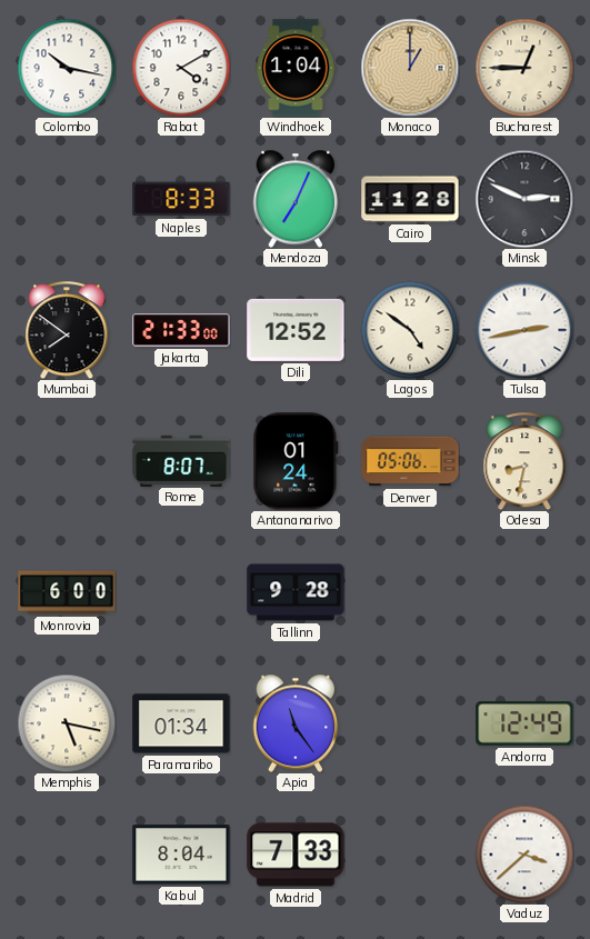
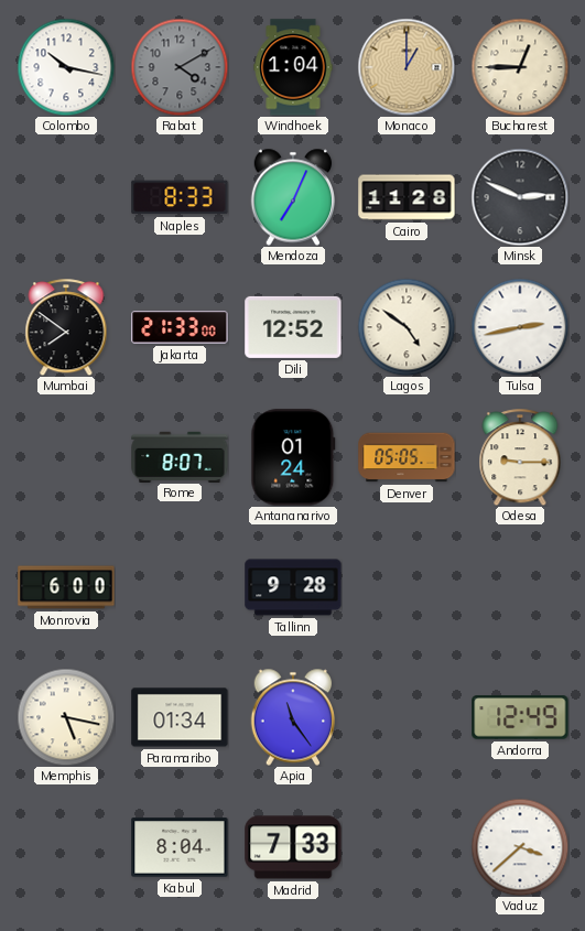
Rabat dial: white -> grey
Denver: 05:06 -> 05:05
Odesa: 8:32 -> 9:15
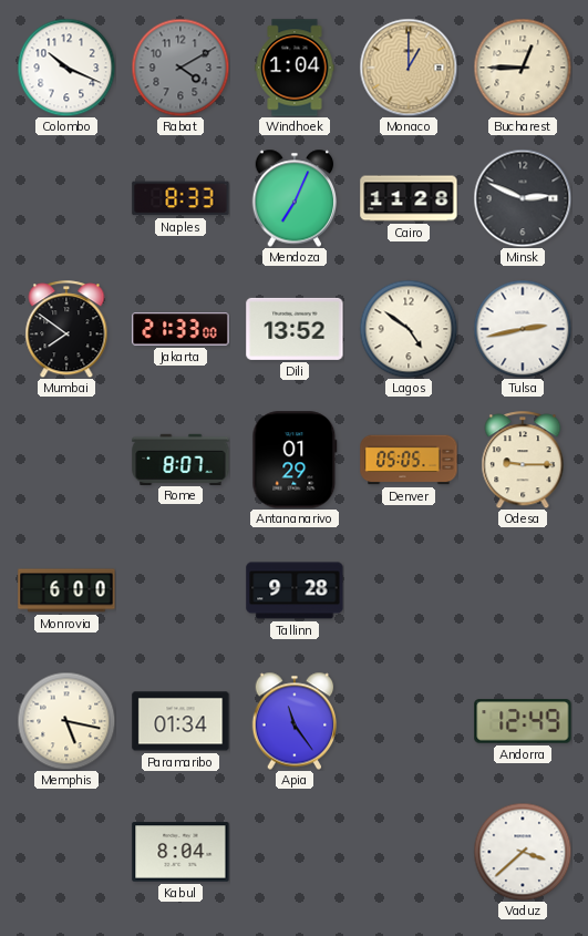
Colombo: 10:17 -> 10:19
Dili: 12:52 -> 13:52
Antananarivo: 01:24 -> 01:29
Madrid: 7:33 -> none
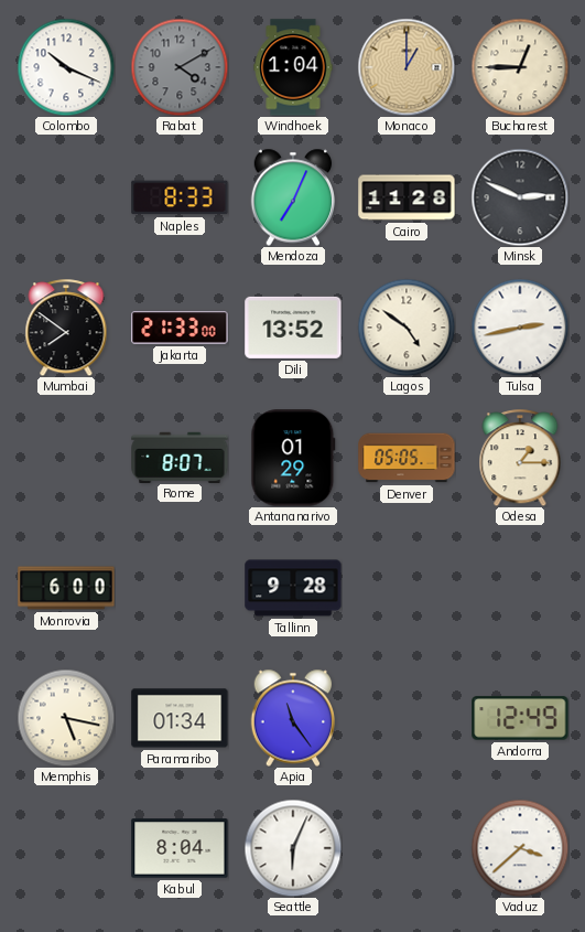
Odesa: 9:15 -> 1:15
Seattle: none -> 6:04
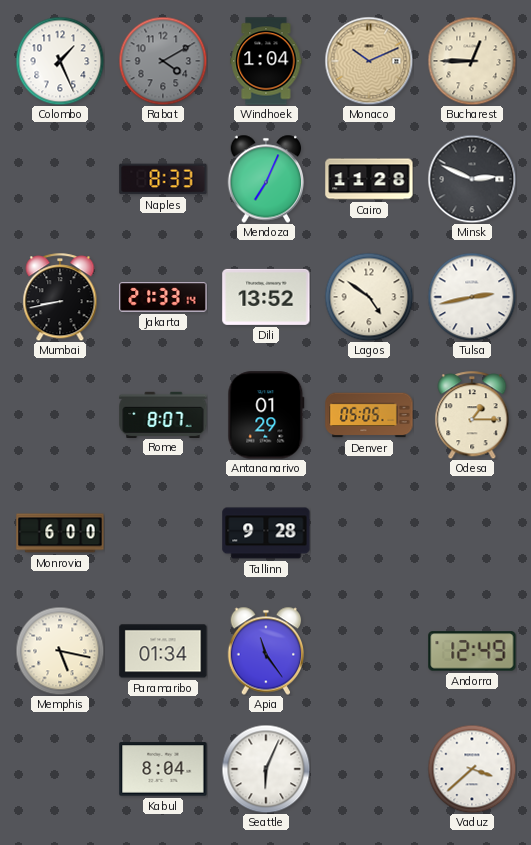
Colombo: 10:19 -> 1:26
Monaco: 1:00 -> 10:11
Mumbai: 7:51 -> 8:43
Jakarta: 21:33:00 -> 21:33:14
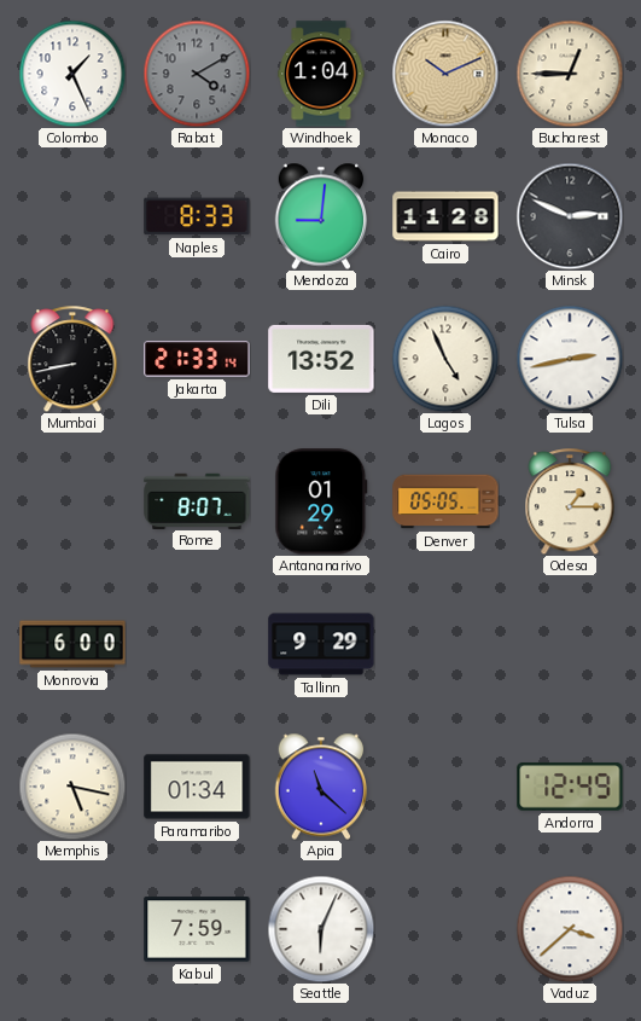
Mendoza: 7:04 -> 9:01
Lagos: 4:51 -> 4:56
Tallinn: 9:28 -> 9:29
Apia: 11:24 -> 11:22
Kabul: 8:04 -> 7:59
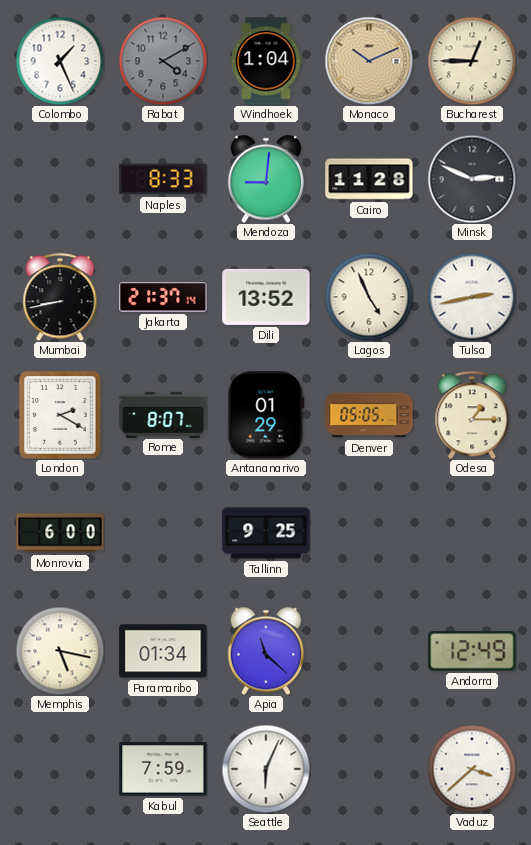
Jakarta: 21:33 -> 21:37
London: none -> 2:20
Tallinn: 9:29 -> 9:25
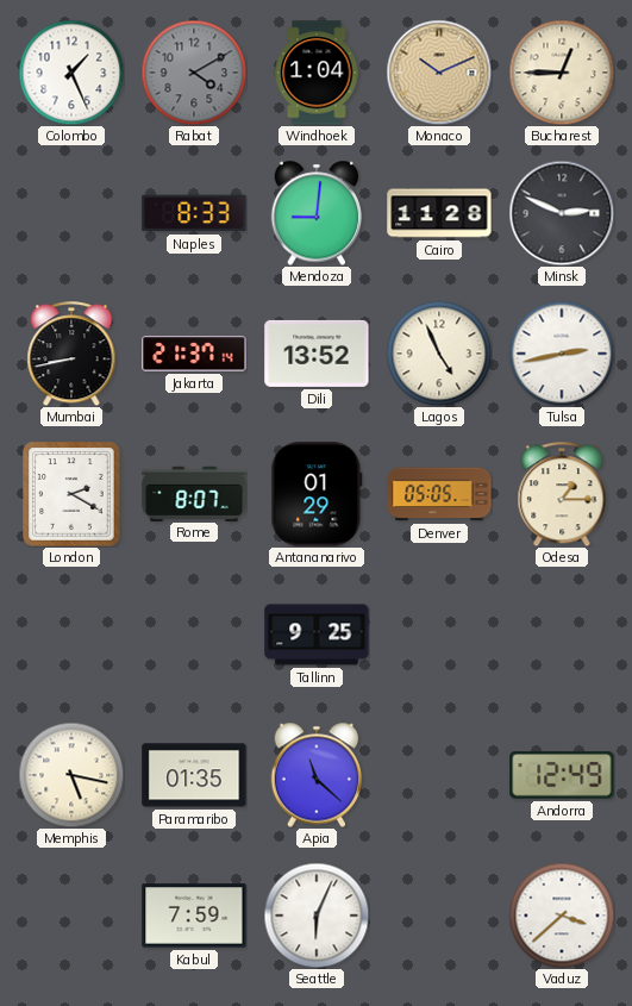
Monrovia: 6:00 -> none
Paramaribo: 01:34 -> 01:35
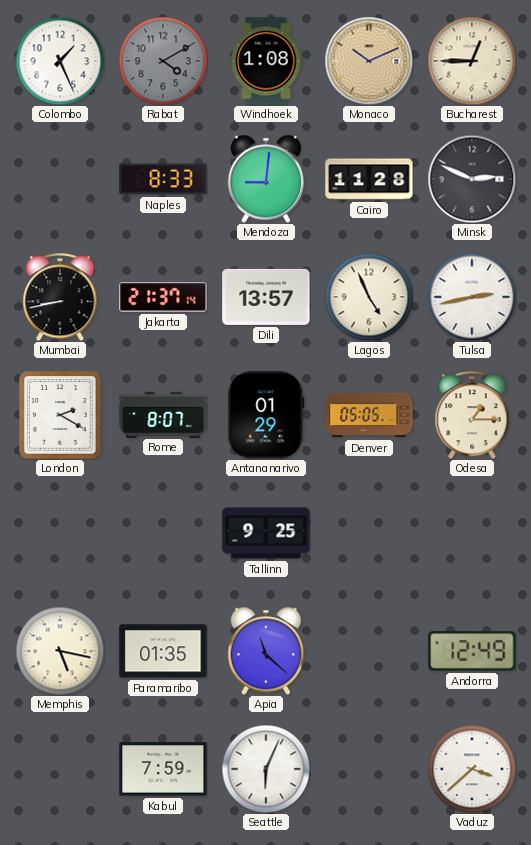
Windhoek: 1:04 -> 1:08
Dili: 13:52 -> 13:57
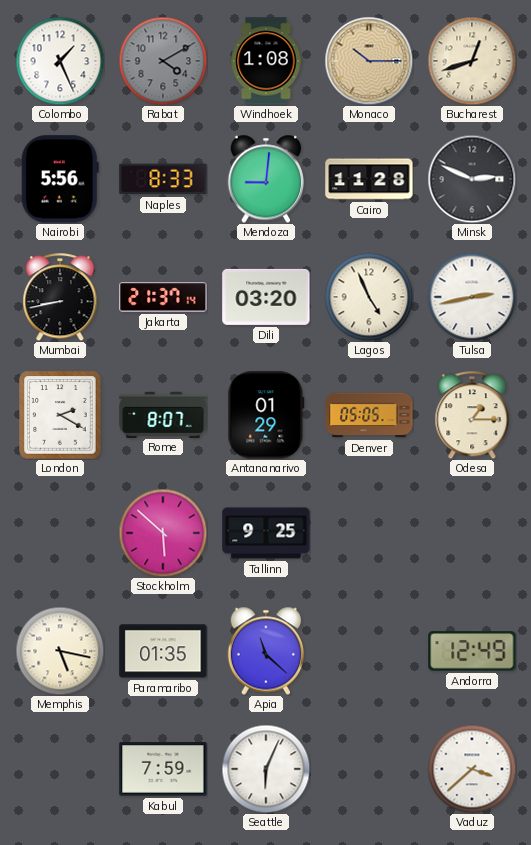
Monaco: 10:11 -> 10:15
Bucharest: 12:45 -> 12:42
Nairobi: none -> 5:56
Dili: 13:57 -> 03:20
Stockholm: none -> 5:52
